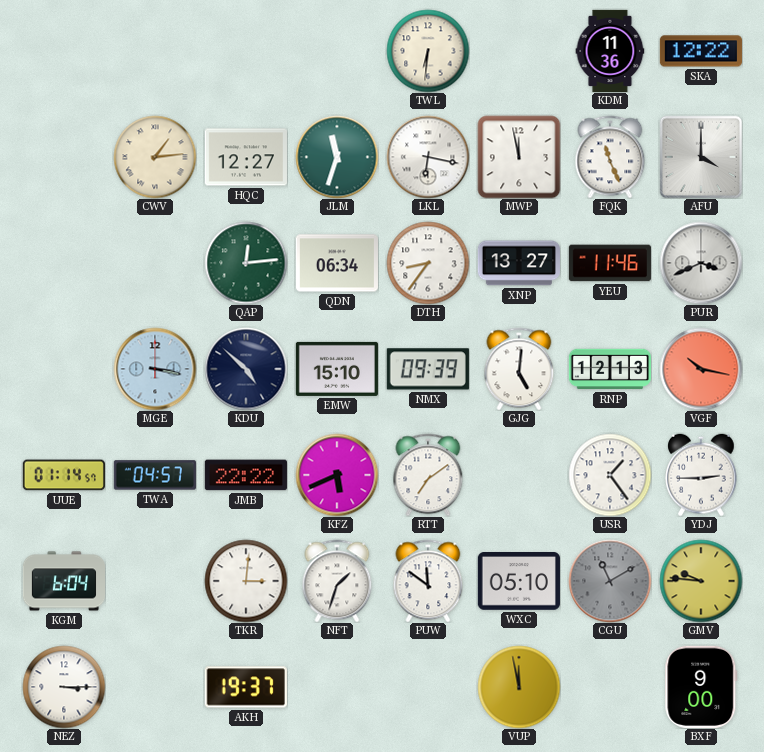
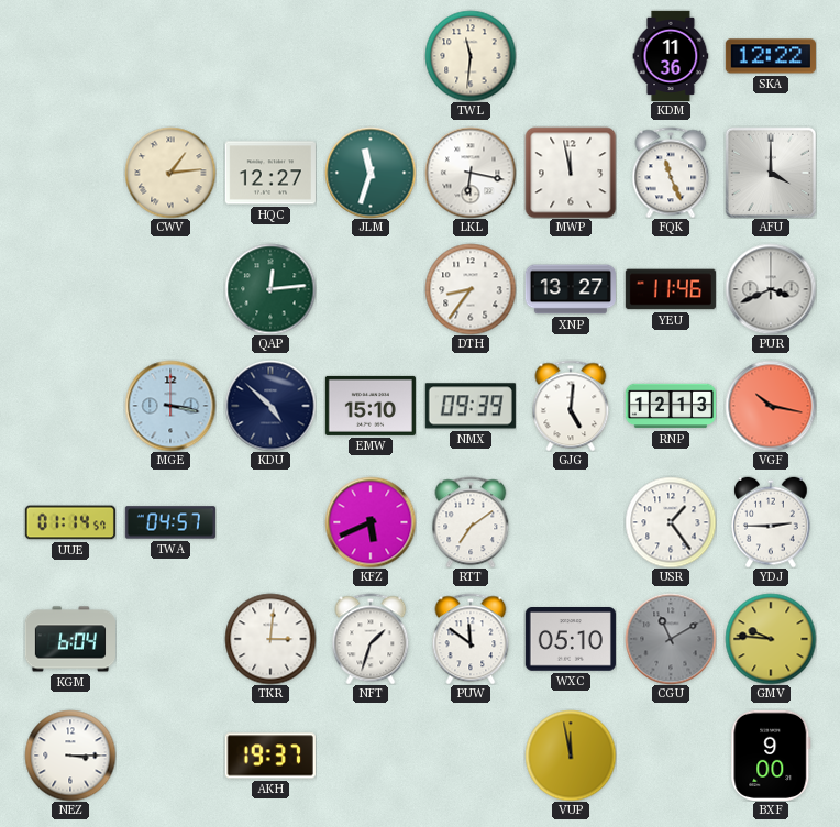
TWL: 6:31 -> 11:31
QDN: 06:34 -> none
JMB: 22:22 -> none
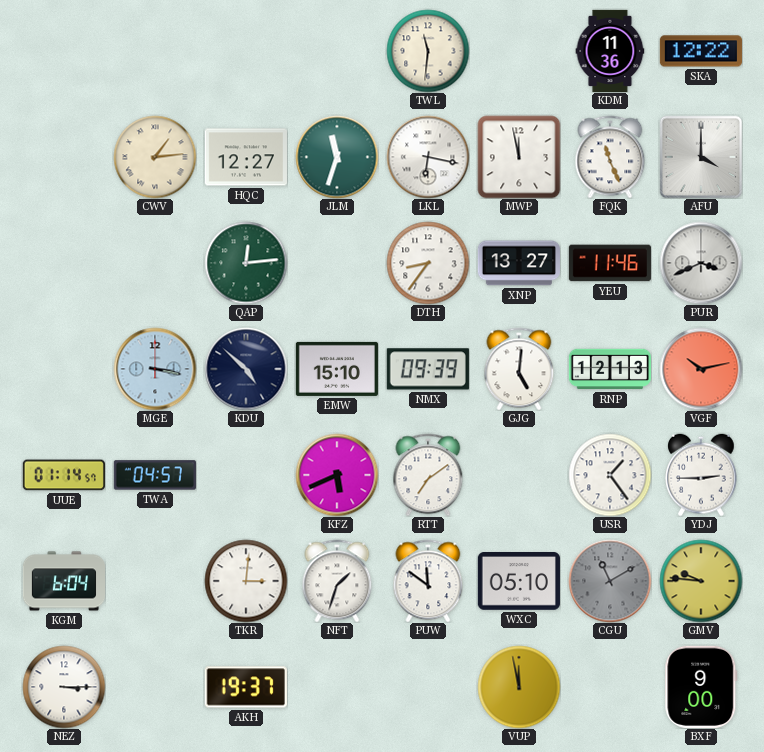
VGF: 10:17 -> 10:13
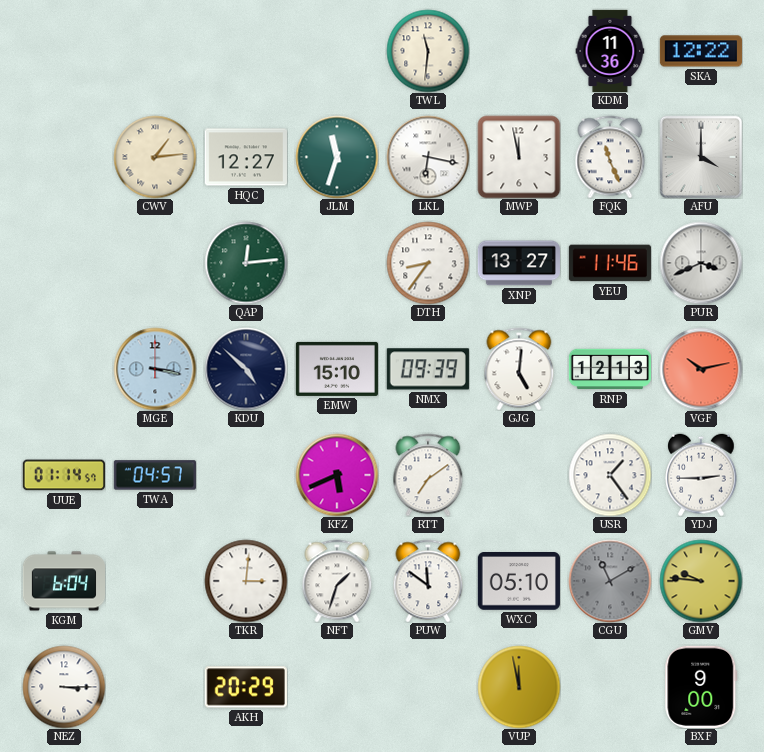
AKH: 19:37 -> 20:29
